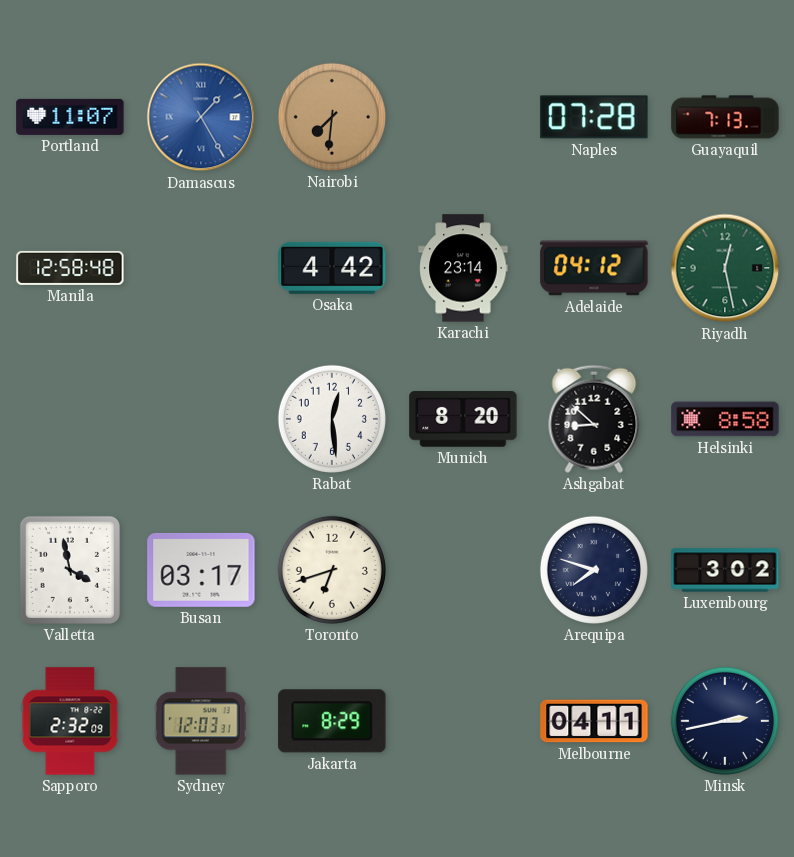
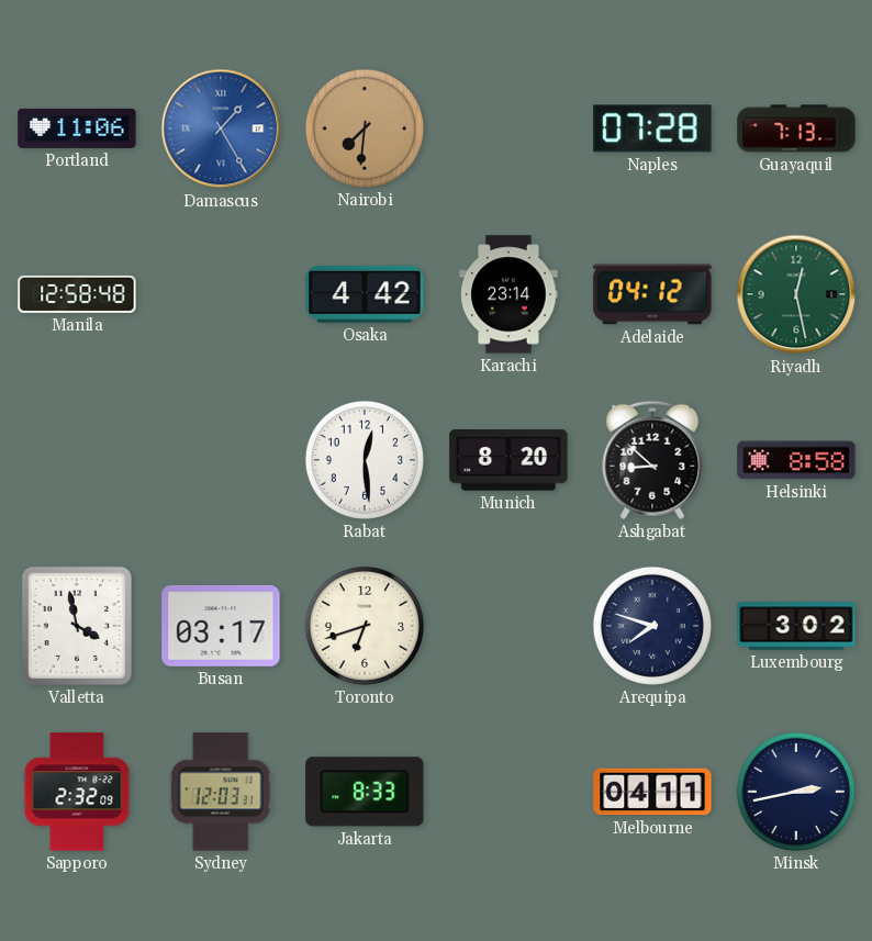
Portland: 11:07 -> 11:06
Jakarta: 8:29 -> 8:33
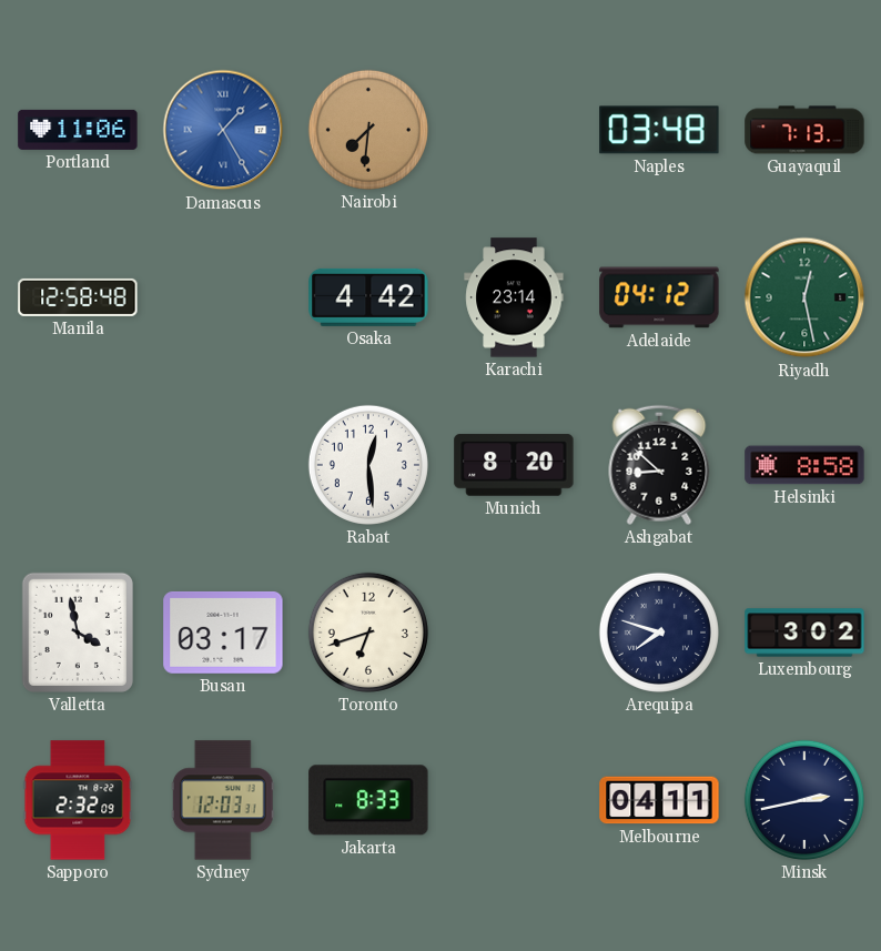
Naples: 07:28 -> 03:48
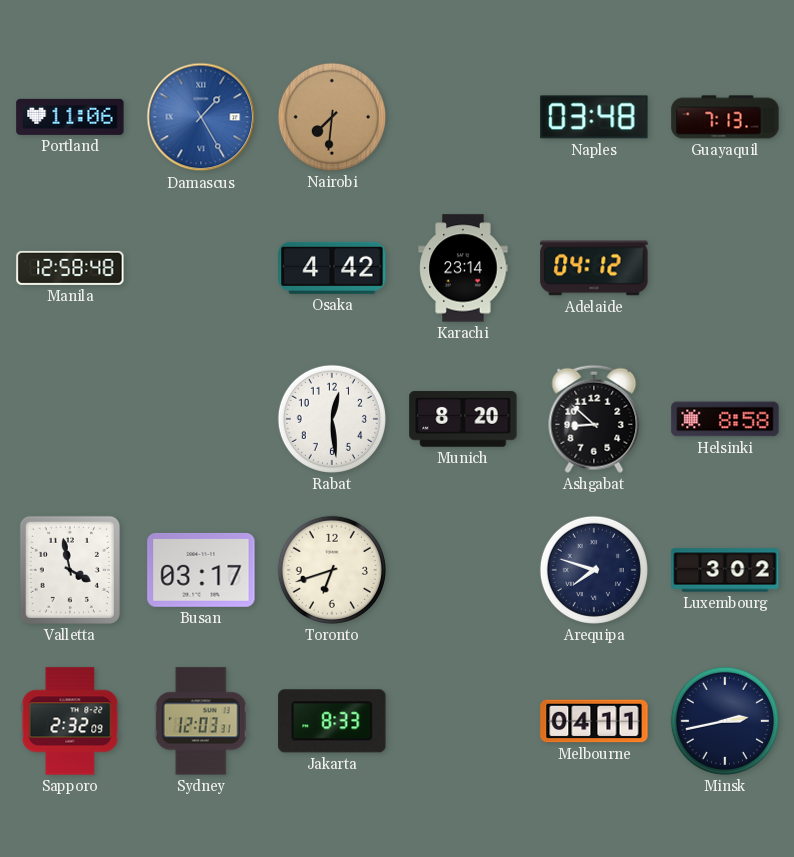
Riyadh: 12:28 -> none
